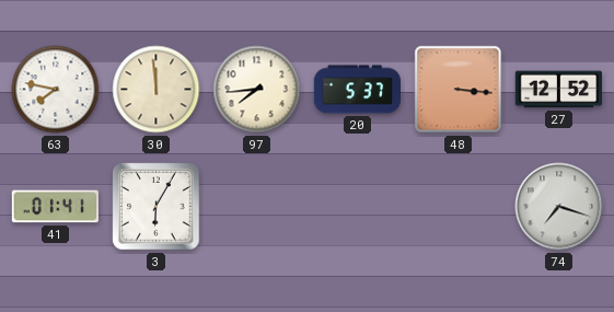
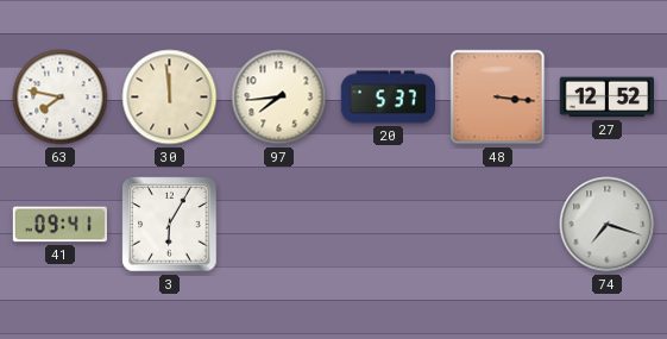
41: 01:41 -> 09:41
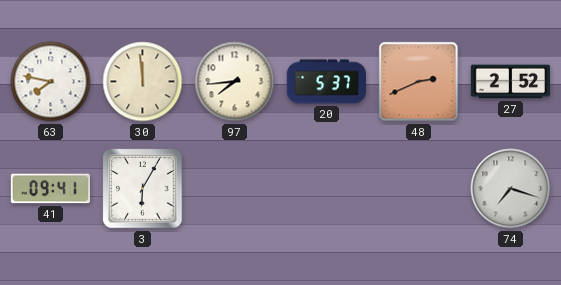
48: 3:16 -> 2:41
27: 12:52 -> 2:52
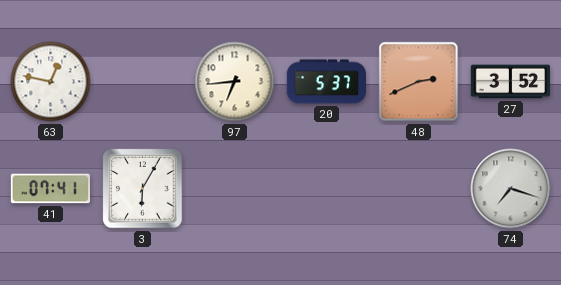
63: 7:47 -> 12:47
30: 11:59 -> none
97: 7:44 -> 6:44
27: 2:52 -> 3:52
41: 09:41 -> 07:41
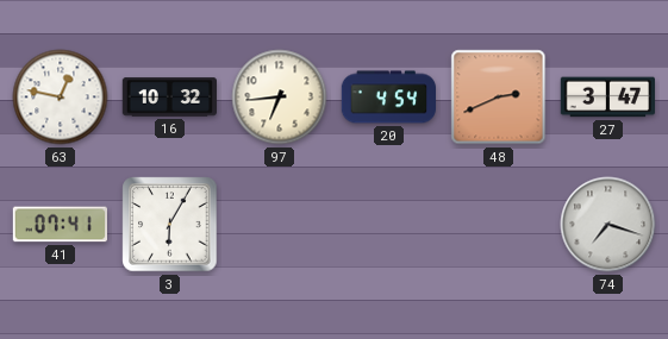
16: none -> 10:32
20: 5:37 -> 4:54
27: 3:52 -> 3:47
